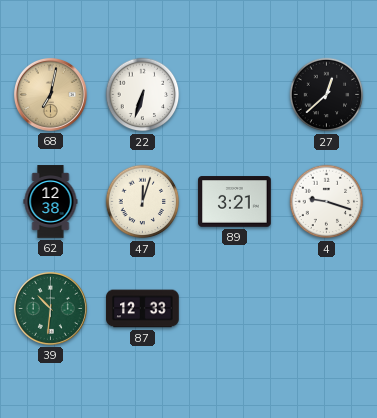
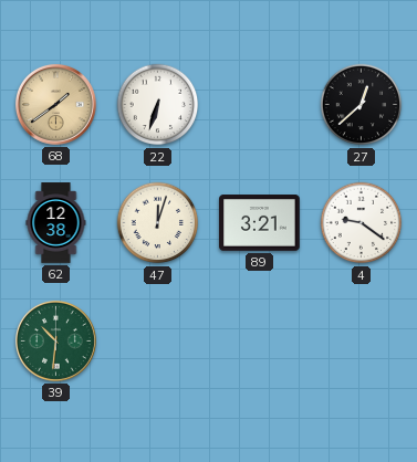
68: 7:02 -> 1:39
4: 9:18 -> 9:21
87: 12:33 -> none
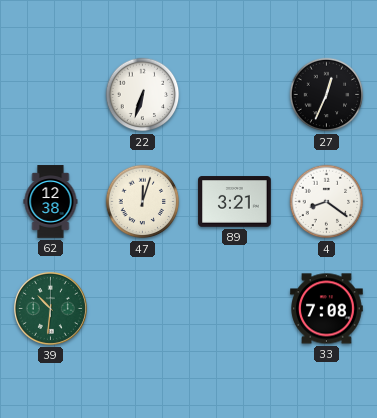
68: 1:39 -> none
27: 12:38 -> 12:34
4: 9:21 -> 8:21
33: none -> 7:08
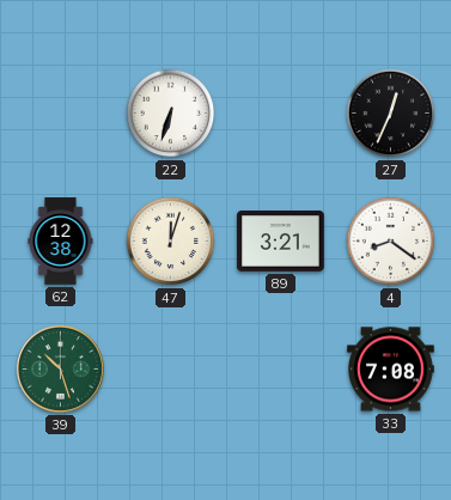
39: 10:31 -> 10:27
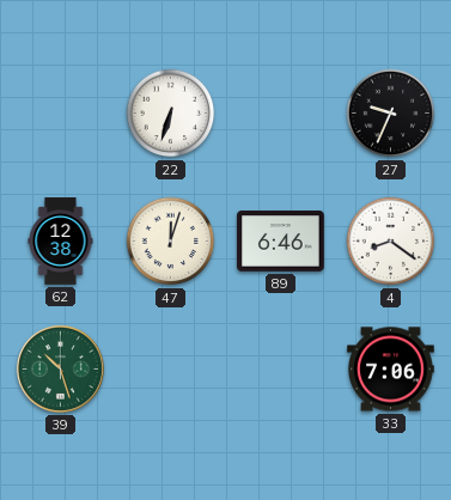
27: 12:34 -> 9:34
89: 3:21 -> 6:46
33: 7:08 -> 7:06
